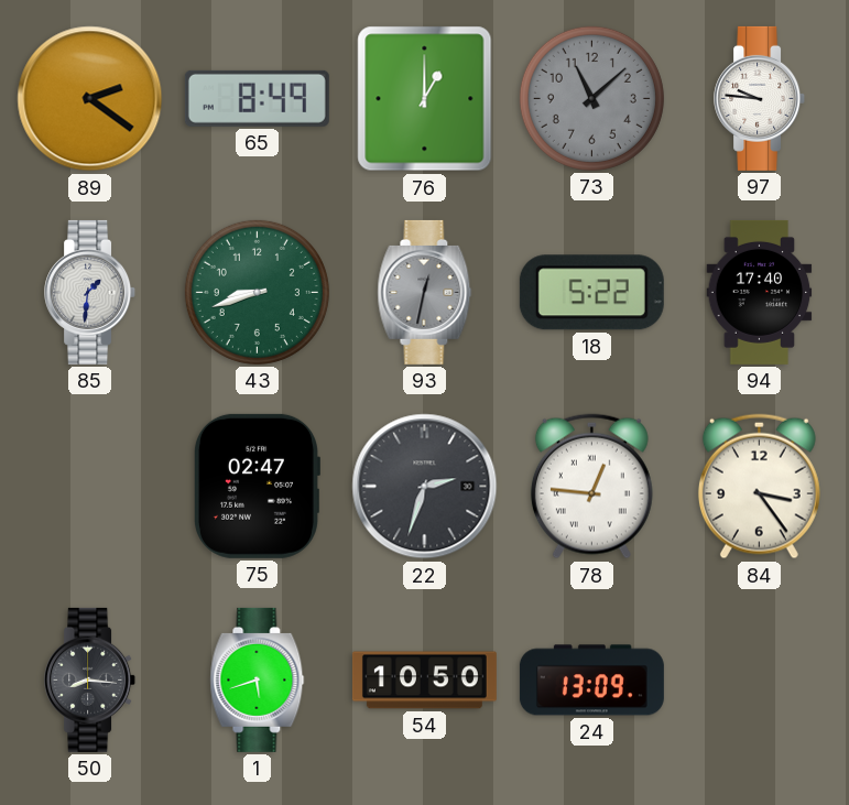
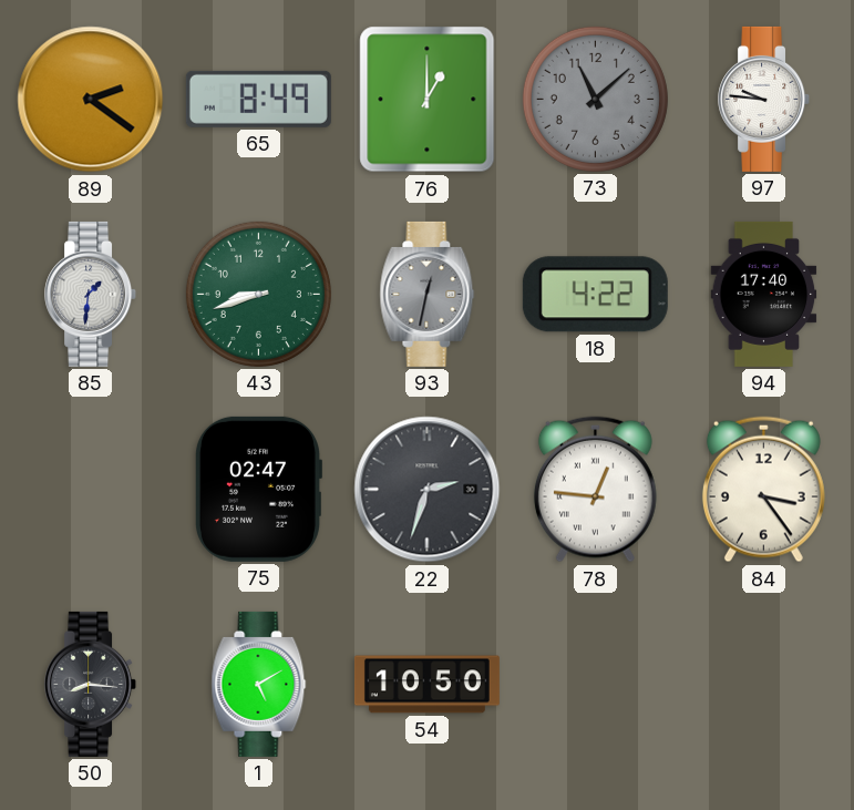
18: 5:22 -> 4:22
1: 5:42 -> 5:10
24: 13:09 -> none
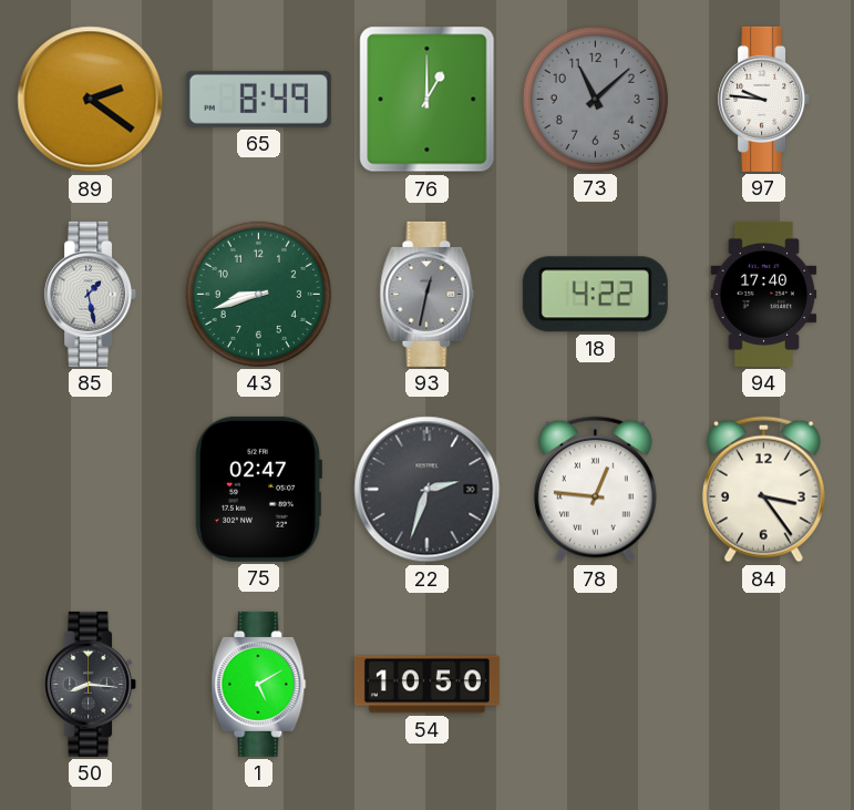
85: 1:31 -> 1:28
